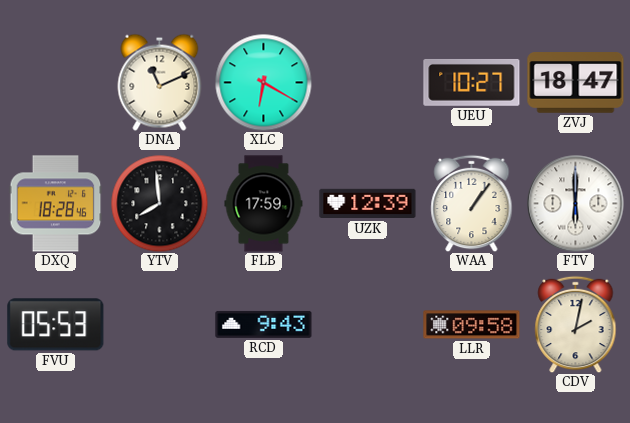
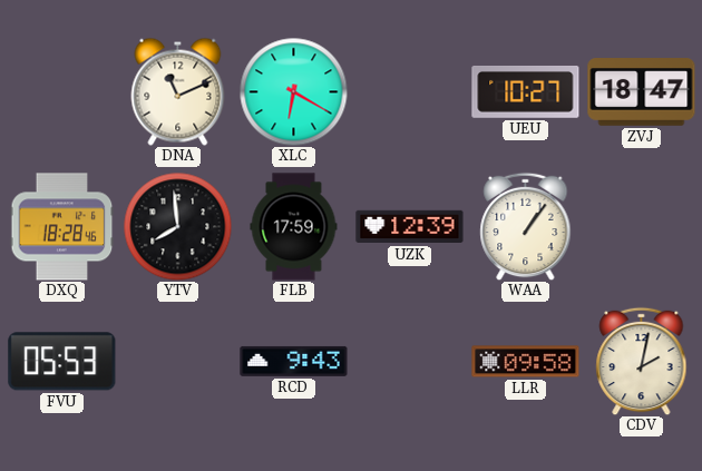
FTV: 6:00 -> none
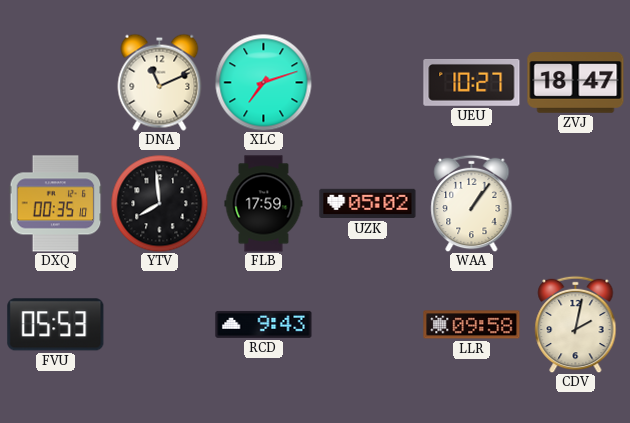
XLC: 6:20 -> 7:12
DXQ: 18:28 -> 00:35
UZK: 12:39 -> 05:02
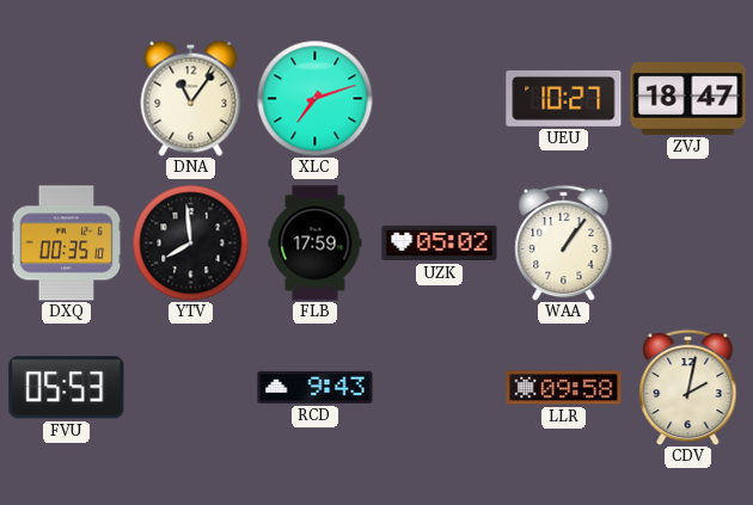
DNA: 11:11 -> 11:06
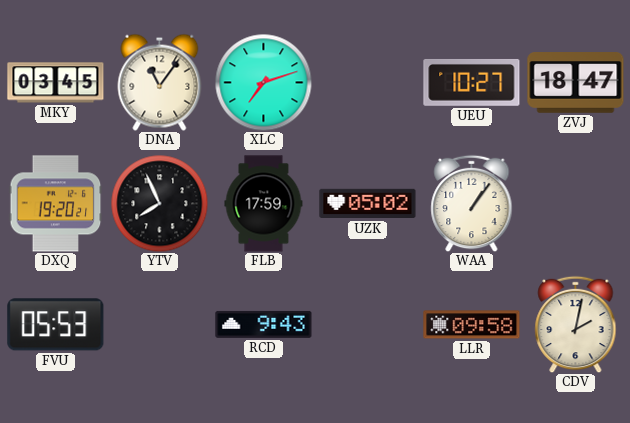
MKY: none -> 03:45
DXQ: 00:35 -> 19:20
YTV: 7:59 -> 7:56
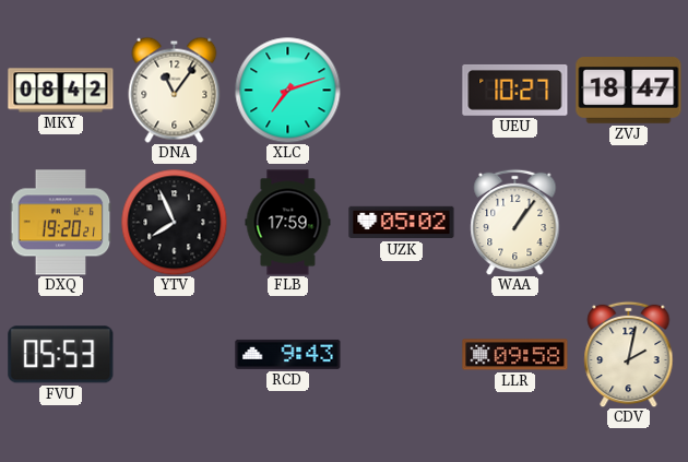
MKY: 03:45 -> 08:42
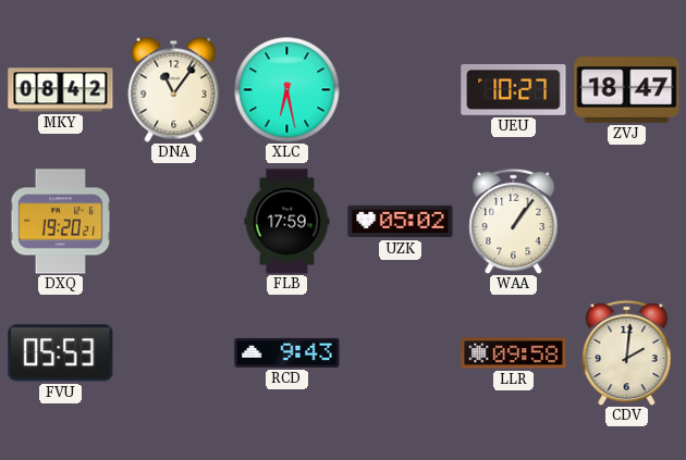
XLC: 7:12 -> 6:28
YTV: 7:56 -> none
CDV: 2:02 -> 2:01
